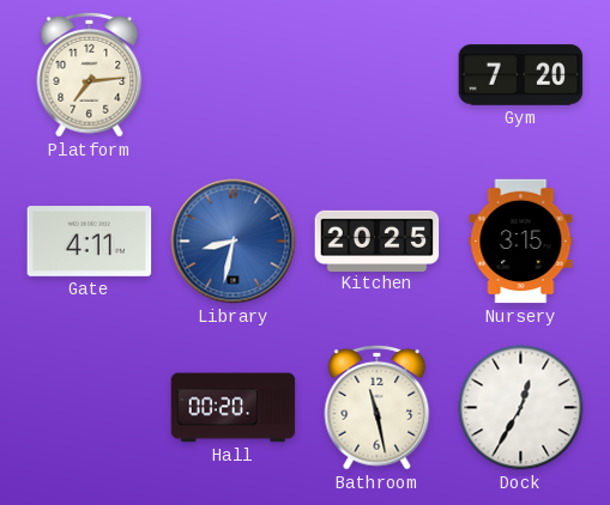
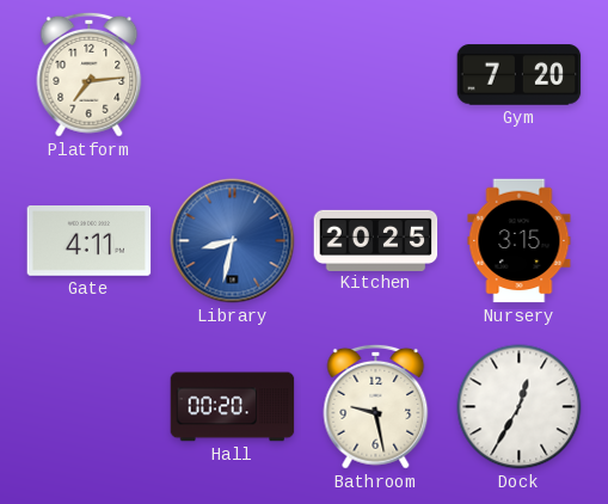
Bathroom: 11:28 -> 9:28
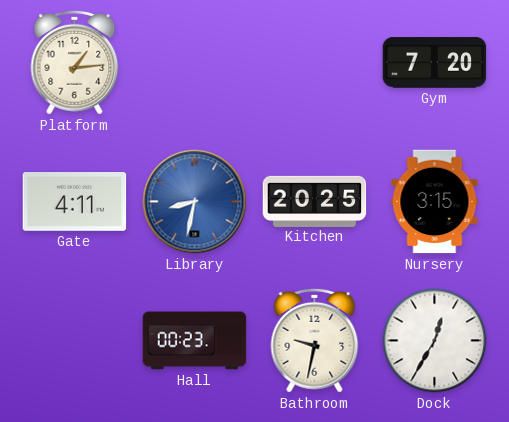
Platform: 7:14 -> 1:14
Hall: 00:20 -> 00:23
Bathroom: 9:28 -> 9:32
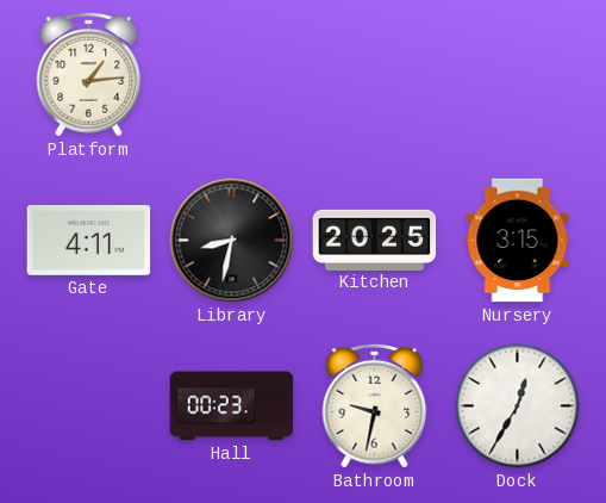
Gym: 7:20 -> none
Library dial: blue -> black
